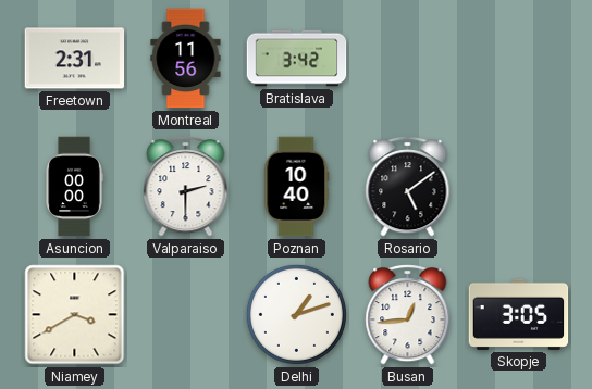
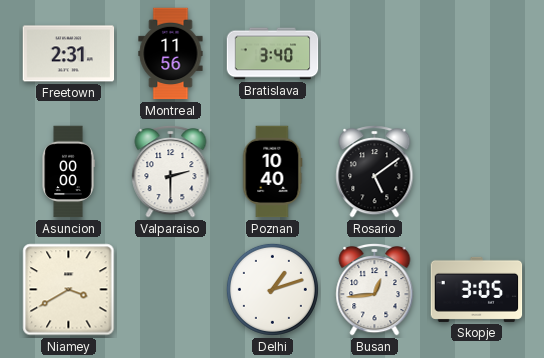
Bratislava: 3:42 -> 3:40
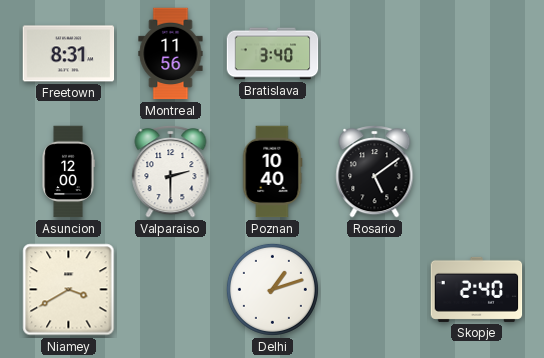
Freetown: 2:31 -> 8:31
Asuncion: 00:00 -> 12:00
Busan: 12:44 -> none
Skopje: 3:05 -> 2:40
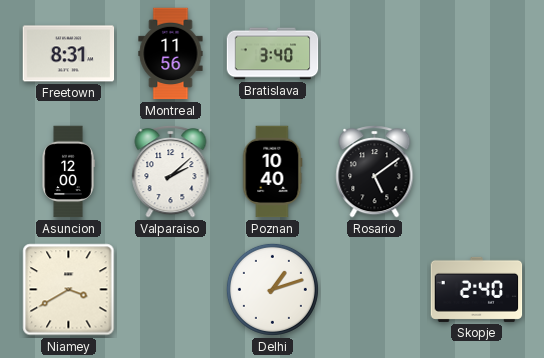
Valparaiso: 2:30 -> 2:08
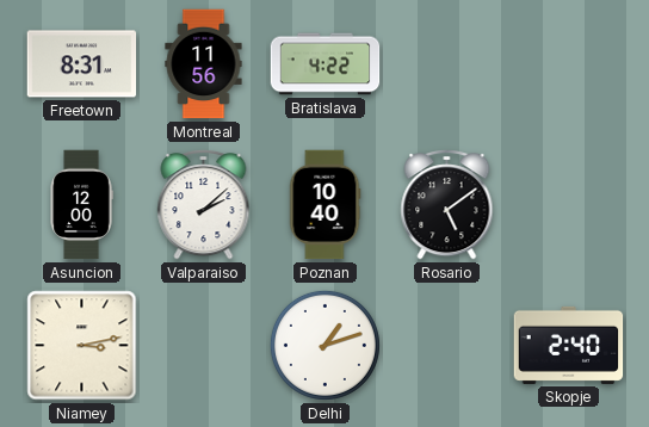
Bratislava: 3:40 -> 4:22
Niamey: 3:40 -> 3:13
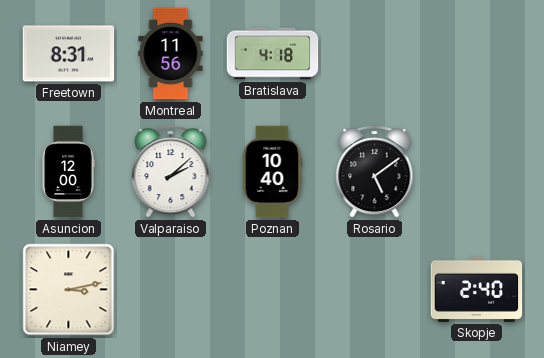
Bratislava: 4:22 -> 4:18
Delhi: 1:12 -> none
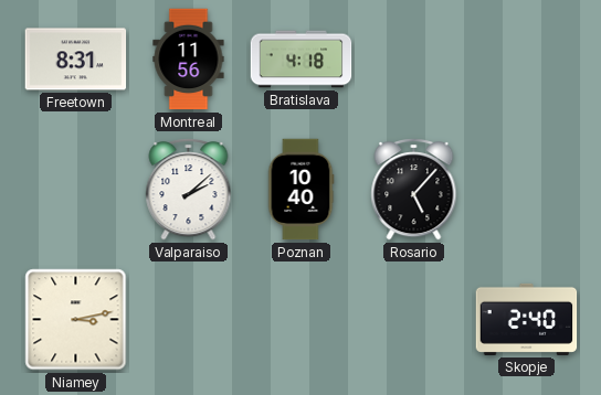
Asuncion: 12:00 -> none
Rosario: 5:09 -> 5:07
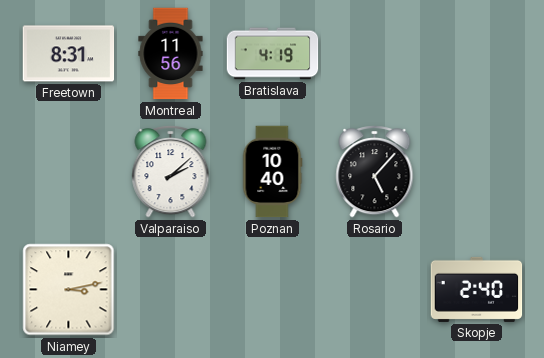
Bratislava: 4:18 -> 4:19
